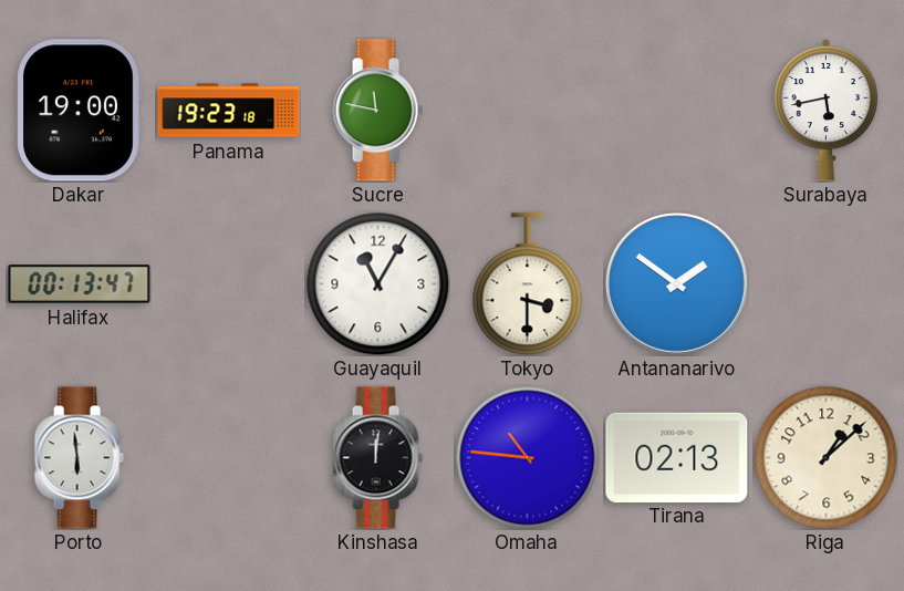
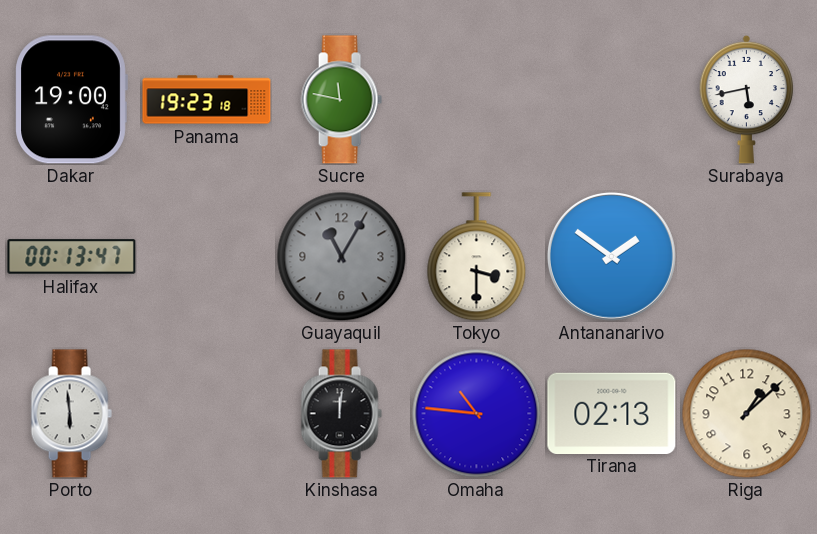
Guayaquil dial: white -> grey
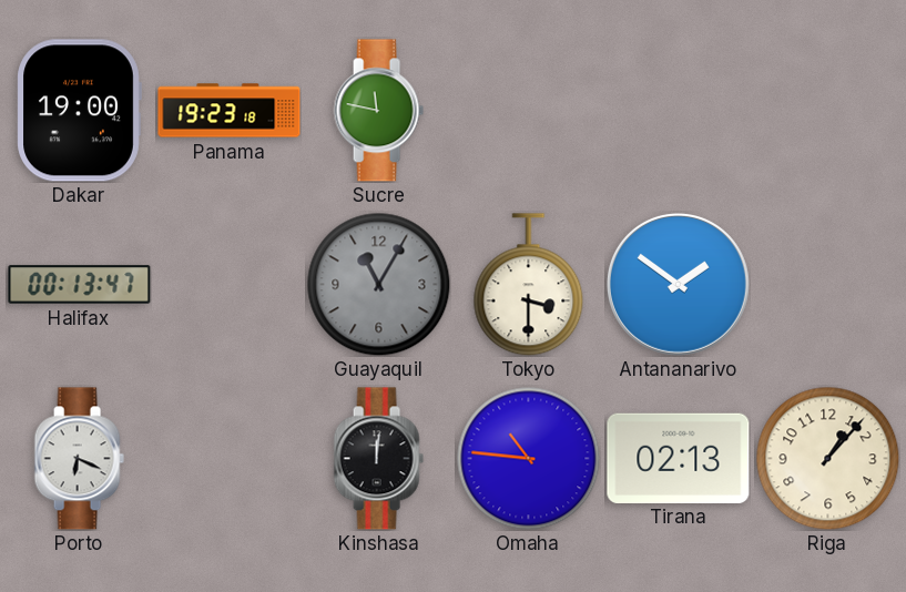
Surabaya: 5:43 -> none
Porto: 5:59 -> 6:19
Riga: 1:08 -> 1:07
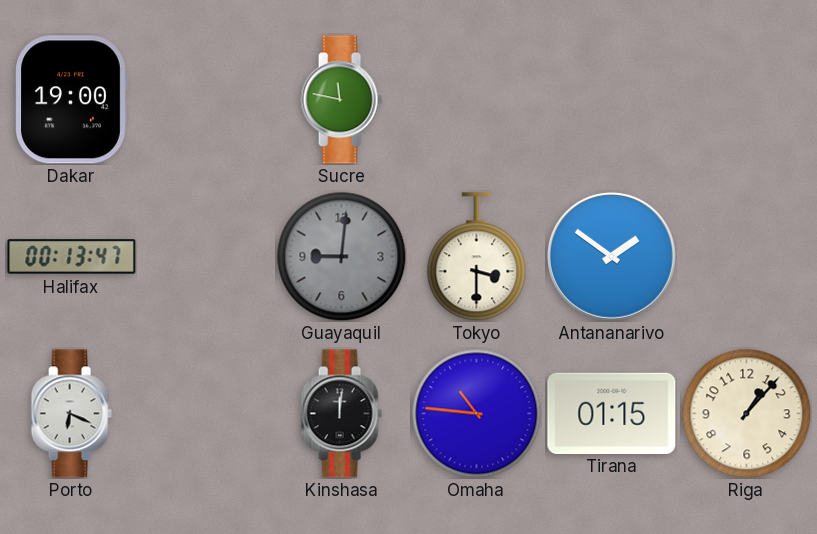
Panama: 19:23 -> none
Guayaquil: 11:05 -> 9:01
Tirana: 02:13 -> 01:15
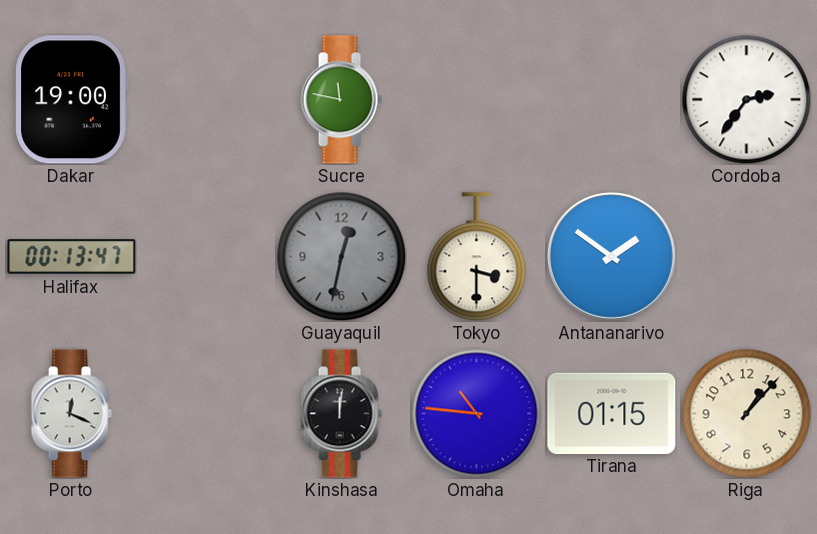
Cordoba: none -> 2:36
Guayaquil: 9:01 -> 12:32
Porto: 6:19 -> 12:19
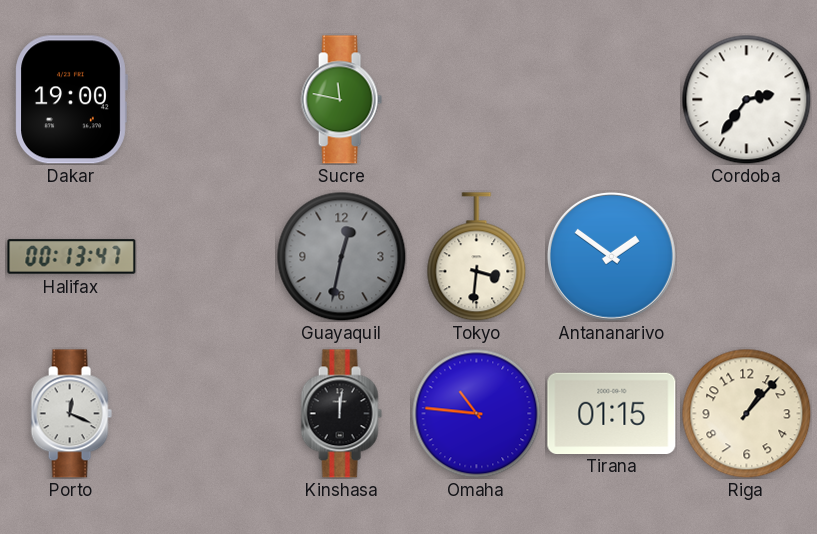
Tokyo: 3:30 -> 3:31
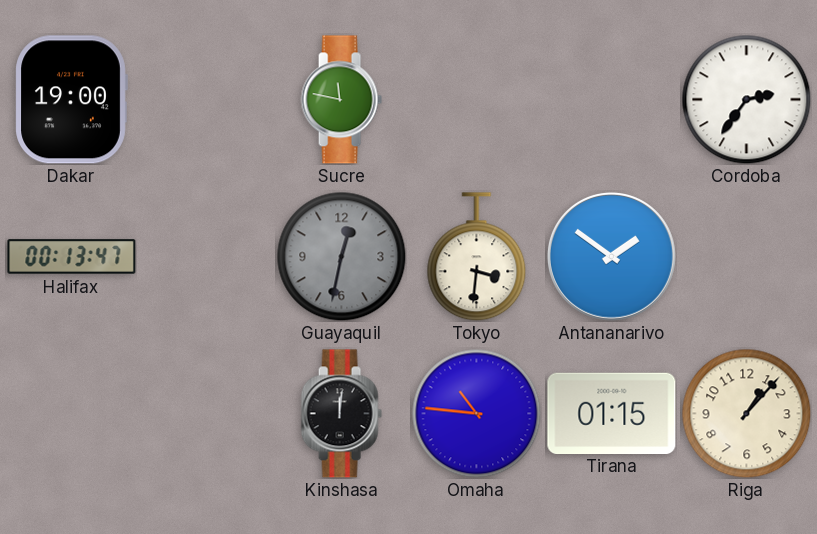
Porto: 12:19 -> none
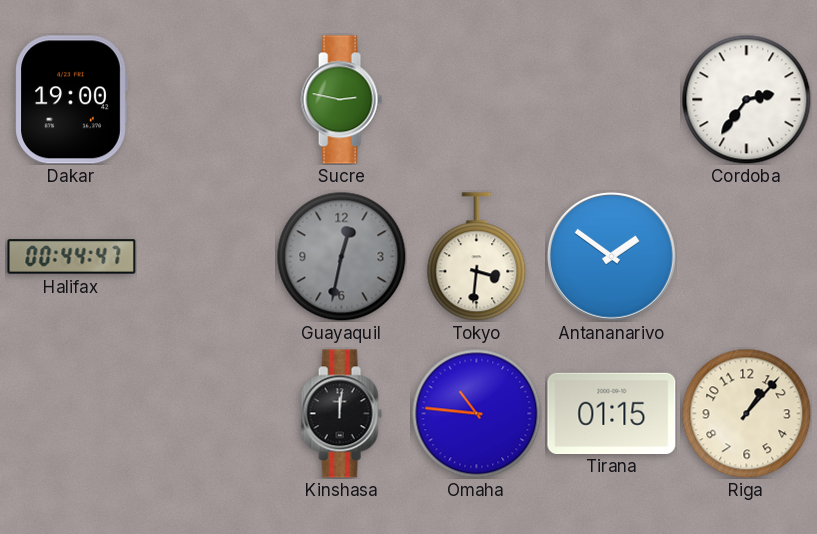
Sucre: 11:47 -> 2:47
Halifax: 00:13 -> 00:44
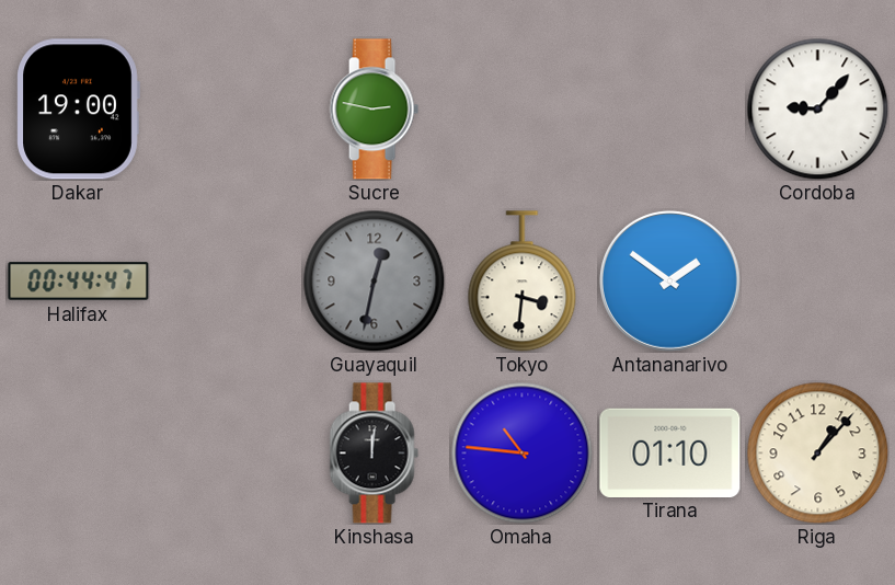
Cordoba: 2:36 -> 9:07
Tirana: 01:15 -> 01:10
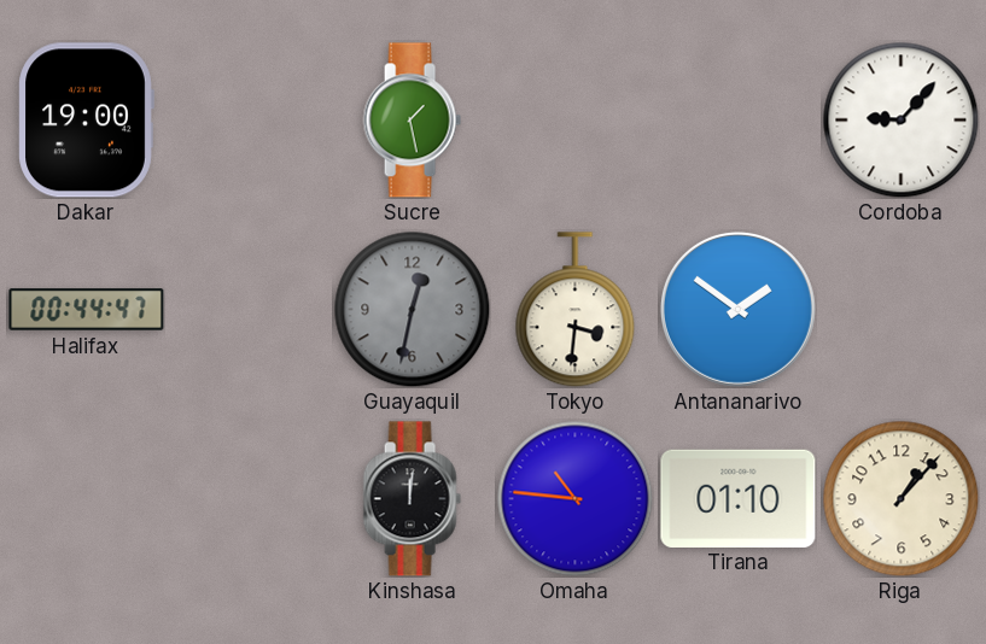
Sucre: 2:47 -> 1:28
